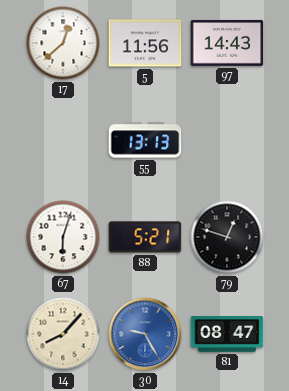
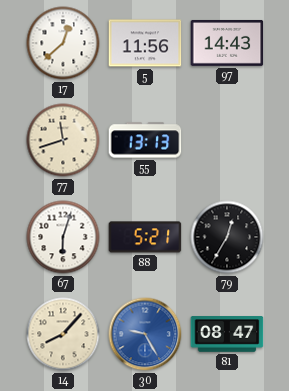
77: none -> 11:42
79: 12:48 -> 12:35
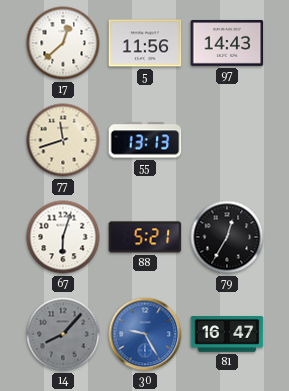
14 dial: cream -> grey
81: 08:47 -> 16:47
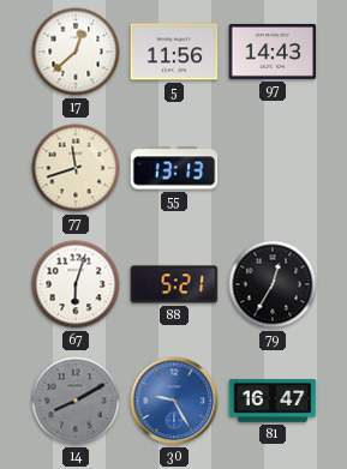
14: 8:07 -> 8:10
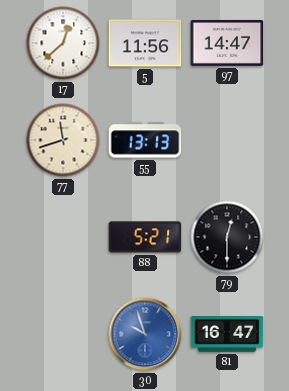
97: 14:43 -> 14:47
67: 6:03 -> none
79: 12:35 -> 12:30
14: 8:10 -> none
30: 9:25 -> 9:57
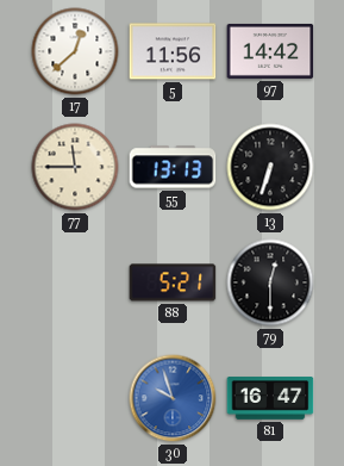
97: 14:47 -> 14:42
77: 11:42 -> 11:45
13: none -> 6:33
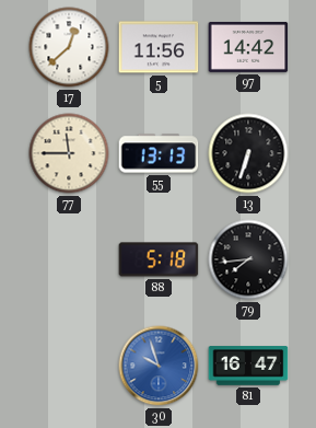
88: 5:21 -> 5:18
79: 12:30 -> 7:44
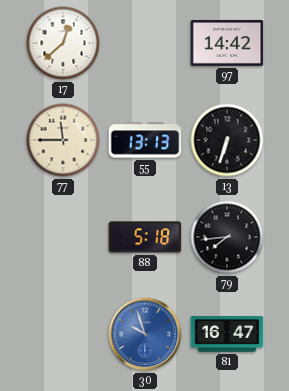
5: 11:56 -> none
